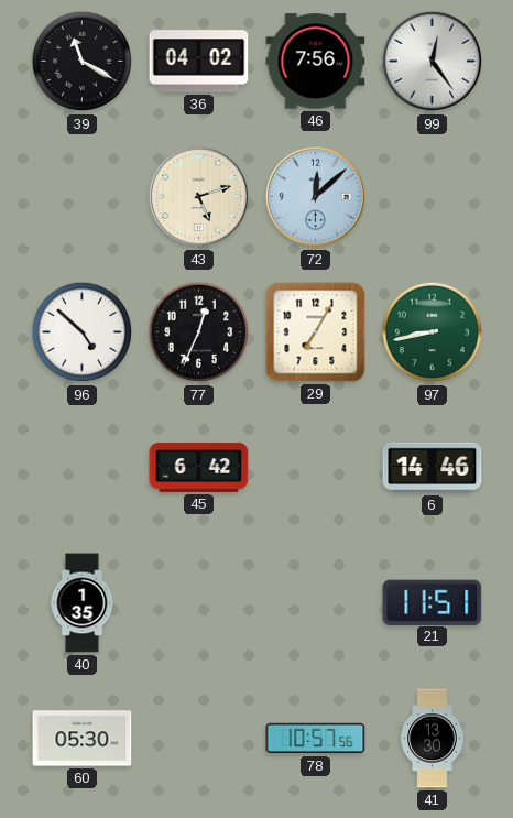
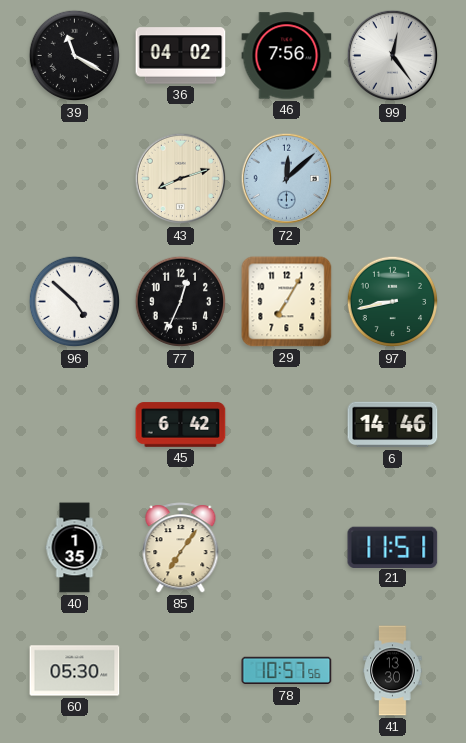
43: 5:12 -> 8:12
85: none -> 7:06
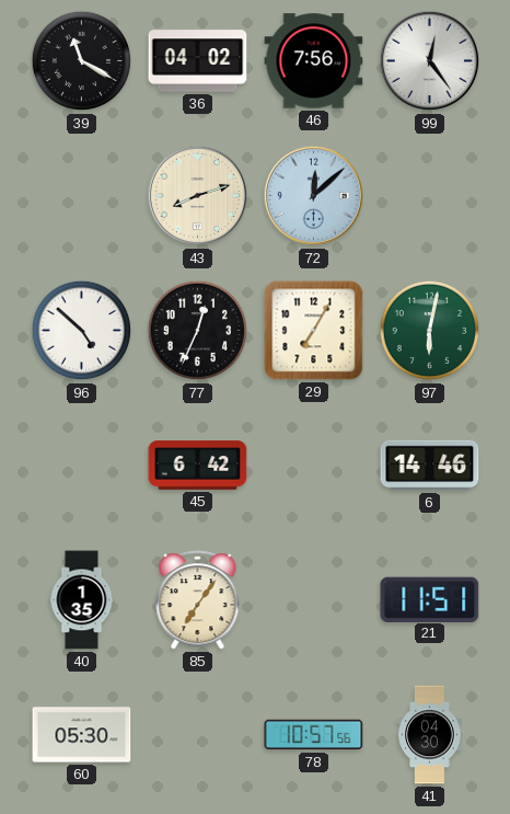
97: 8:43 -> 6:02
41: 13:30 -> 04:30
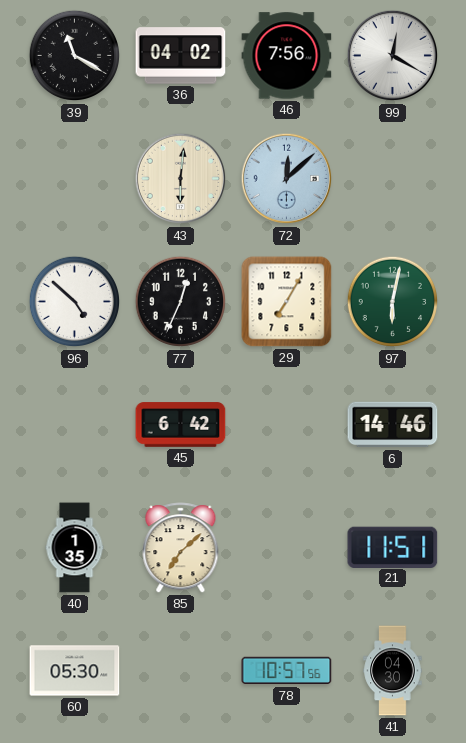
99: 12:24 -> 12:20
43: 8:12 -> 6:01
85: 7:06 -> 7:08
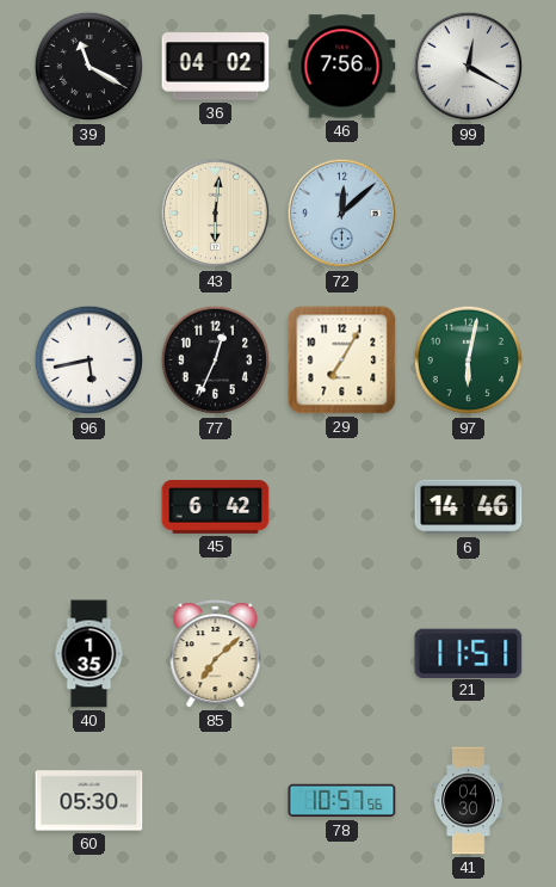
96: 4:52 -> 5:43
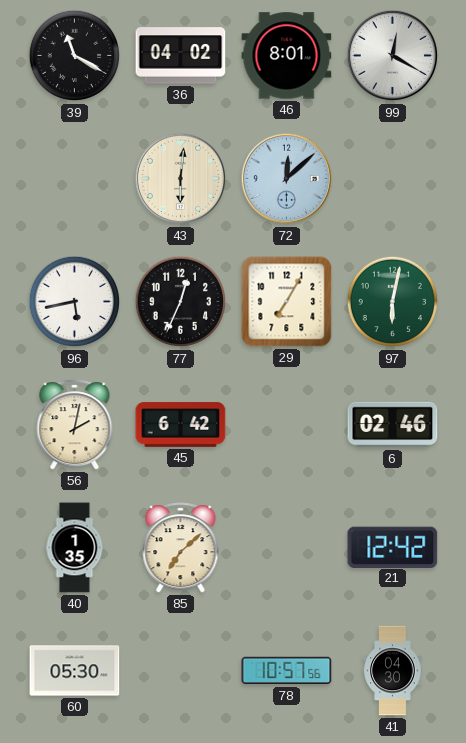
46: 7:56 -> 8:01
56: none -> 2:02
6: 14:46 -> 02:46
21: 11:51 -> 12:42
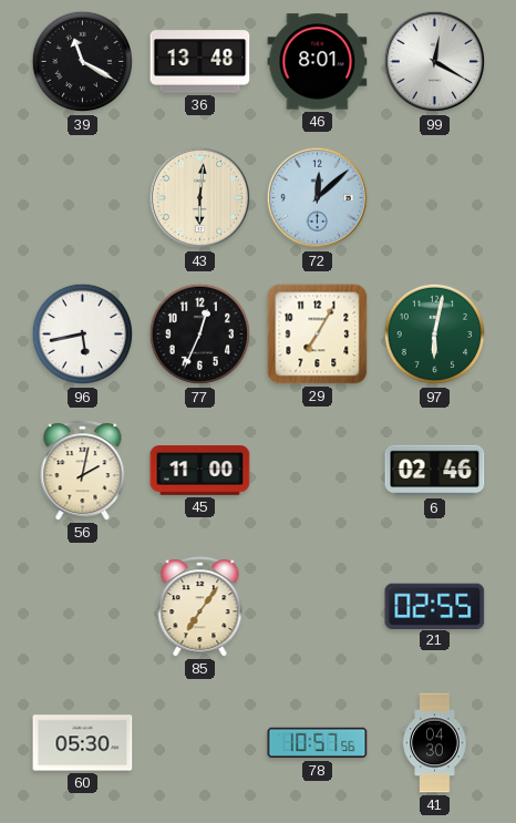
36: 04:02 -> 13:48
45: 6:42 -> 11:00
40: 1:35 -> none
85: 7:08 -> 7:06
21: 12:42 -> 02:55
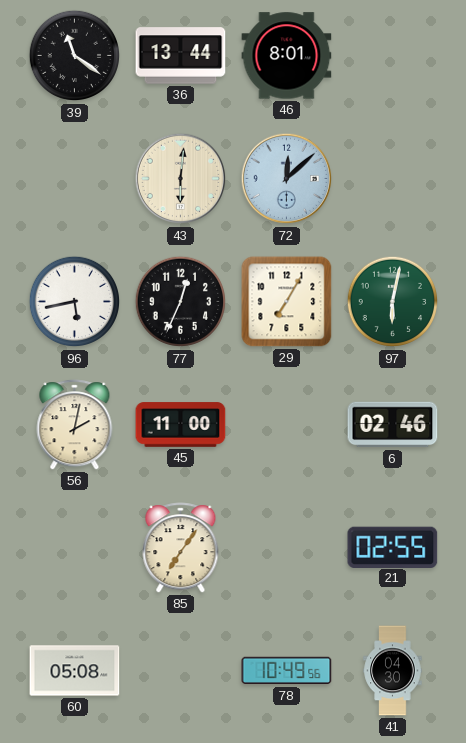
39: 11:20 -> 11:21
36: 13:48 -> 13:44
99: 12:20 -> none
60: 05:30 -> 05:08
78: 10:57 -> 10:49
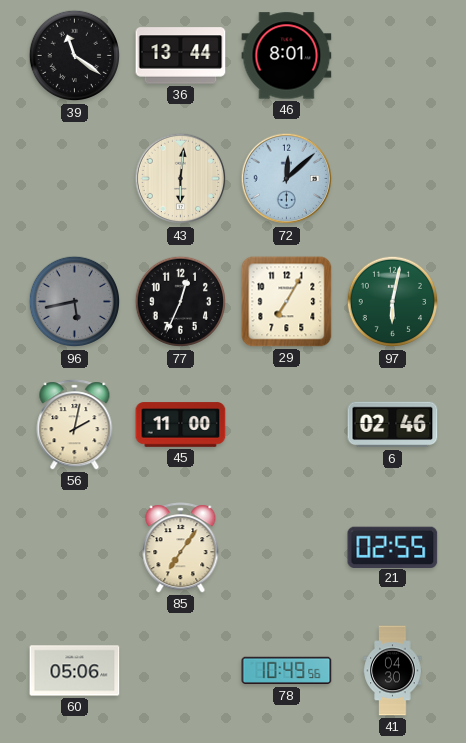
96 dial: white -> grey
60: 05:08 -> 05:06
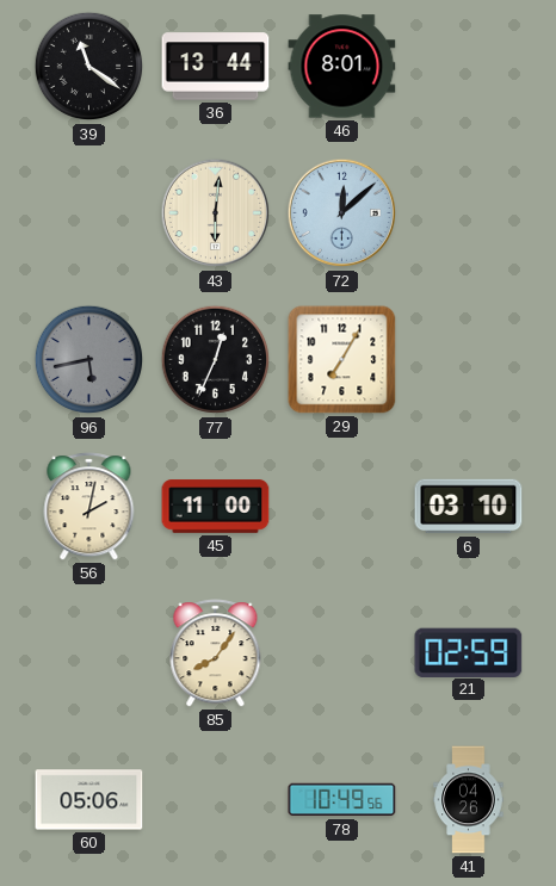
97: 6:02 -> none
6: 02:46 -> 03:10
85: 7:06 -> 8:06
21: 02:55 -> 02:59
41: 04:30 -> 04:26
